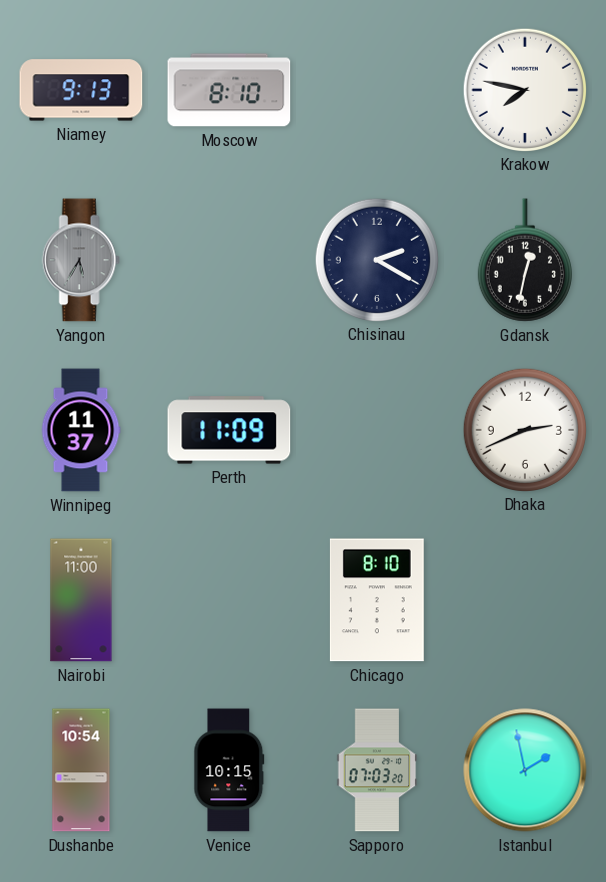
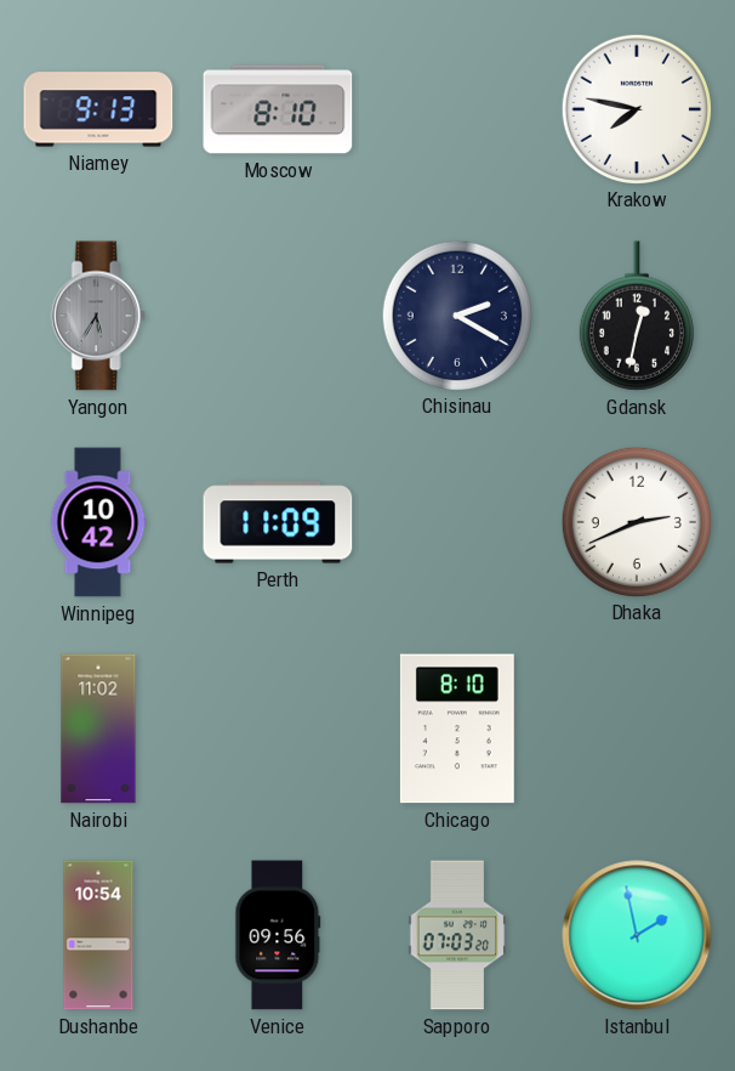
Winnipeg: 11:37 -> 10:42
Nairobi: 11:00 -> 11:02
Venice: 10:15 -> 09:56
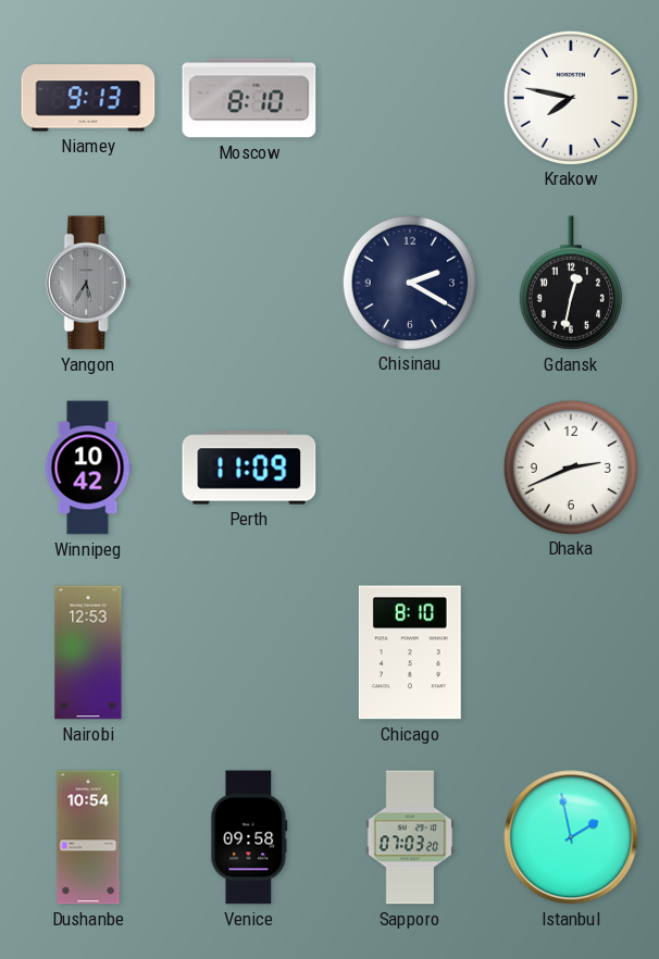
Nairobi: 11:02 -> 12:53
Venice: 09:56 -> 09:58
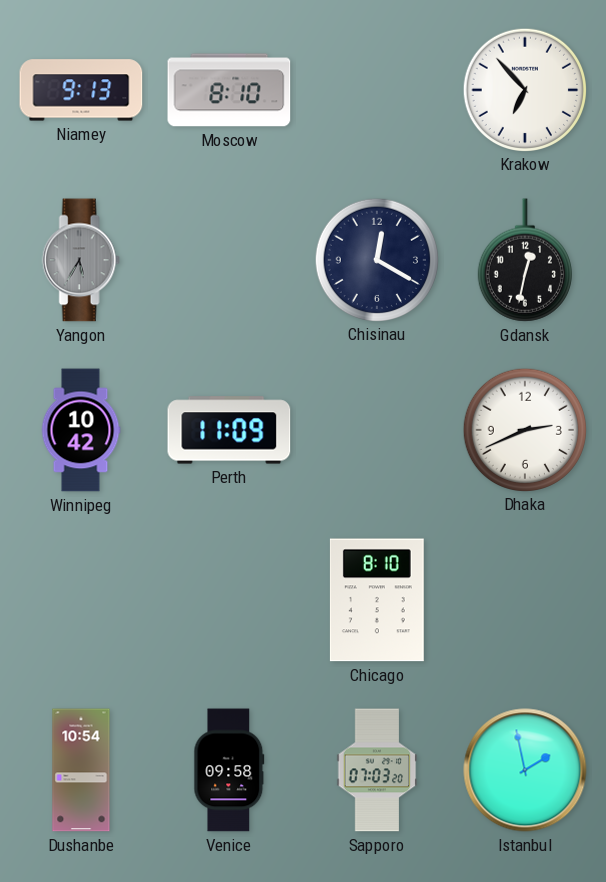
Krakow: 7:47 -> 6:53
Chisinau: 2:20 -> 12:20
Nairobi: 12:53 -> none
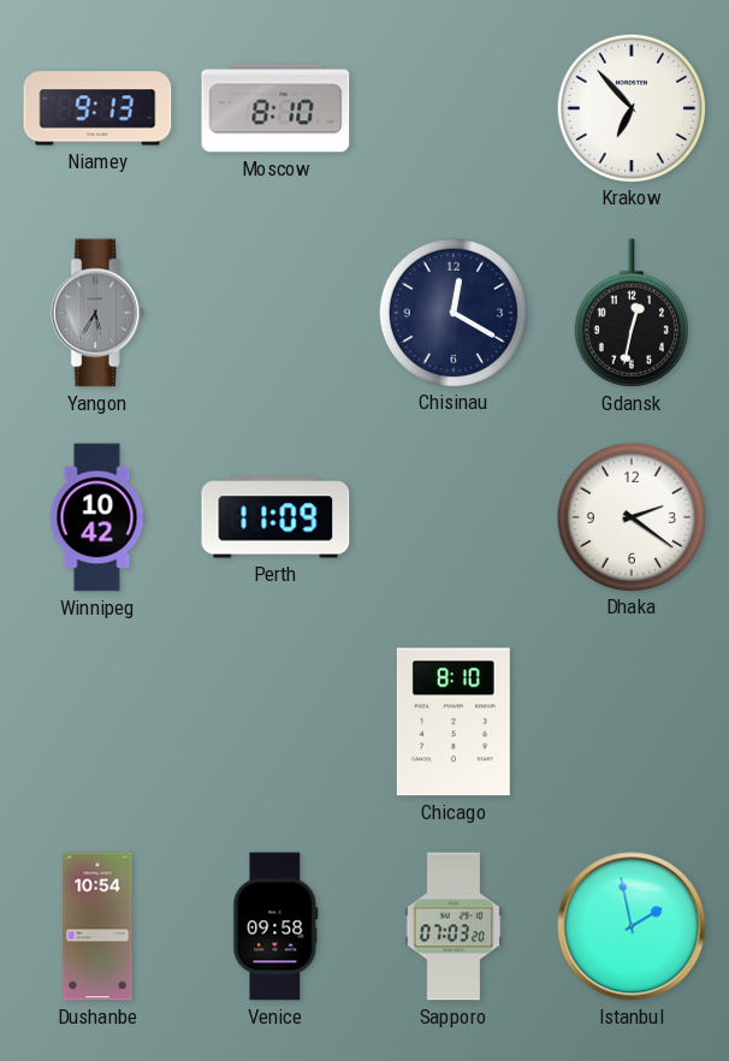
Dhaka: 2:41 -> 2:21
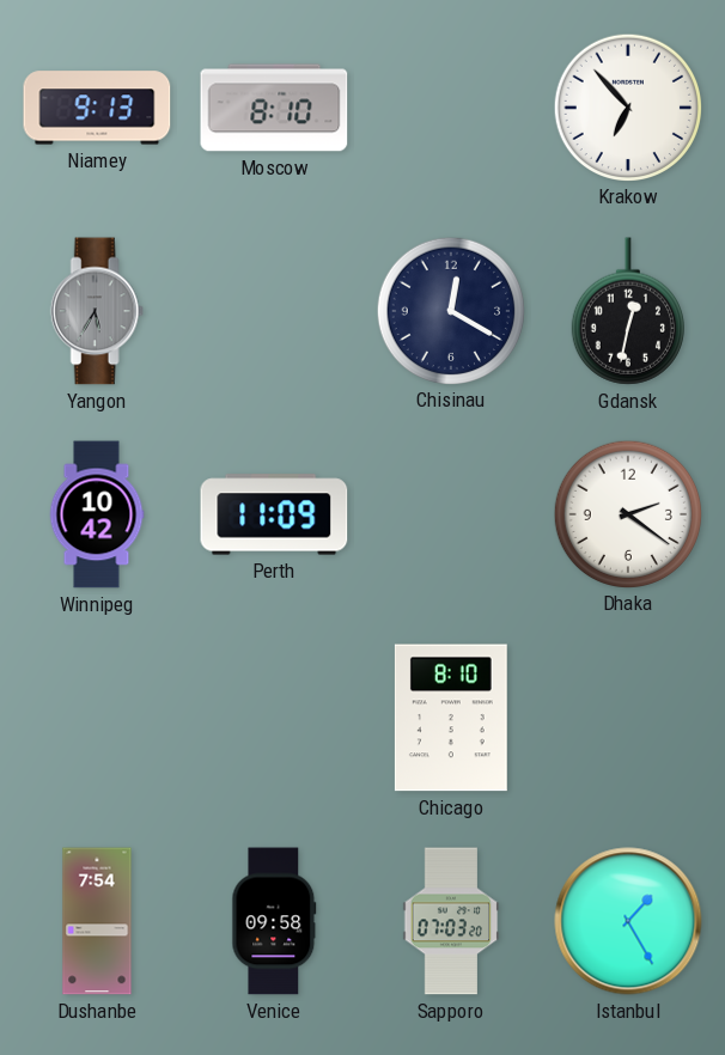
Dushanbe: 10:54 -> 7:54
Istanbul: 1:58 -> 1:25
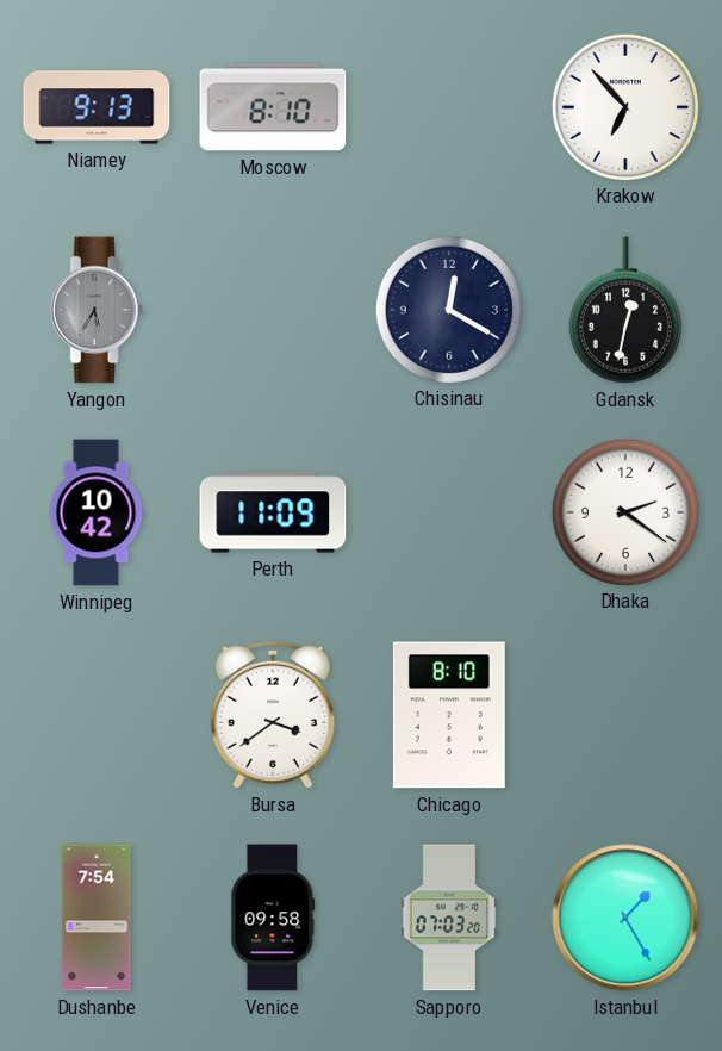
Bursa: none -> 3:39
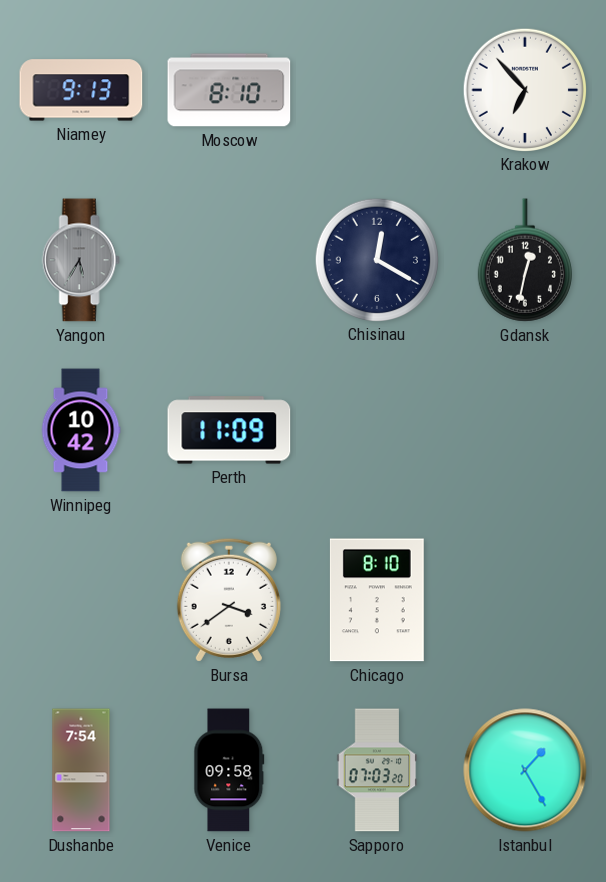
Dhaka: 2:21 -> none
